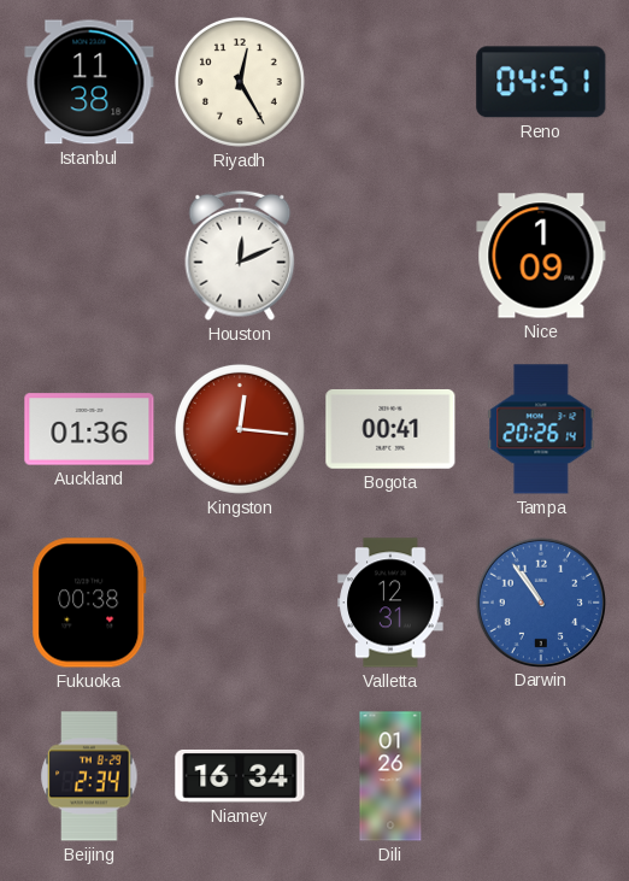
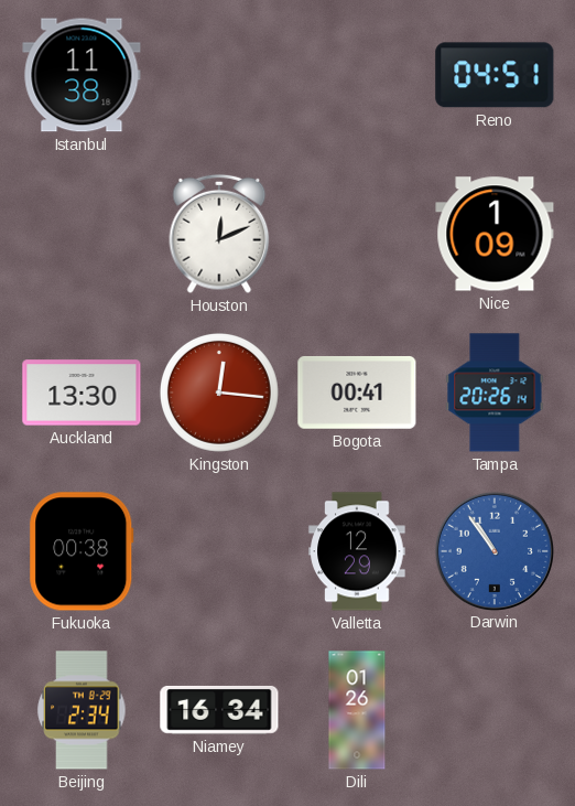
Riyadh: 12:25 -> none
Auckland: 01:36 -> 13:30
Valletta: 12:31 -> 12:29
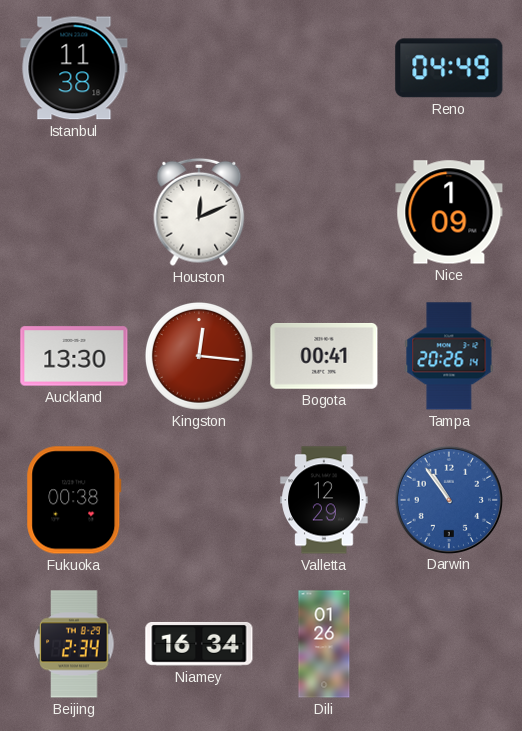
Reno: 04:51 -> 04:49
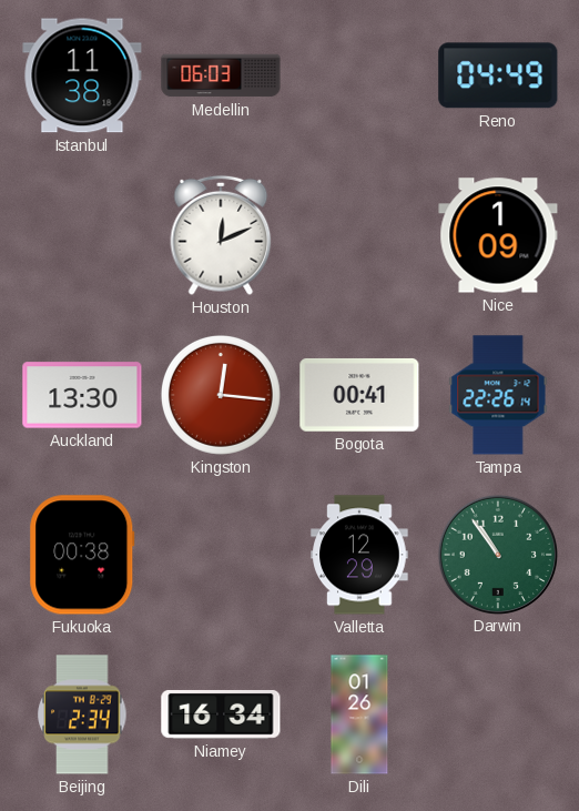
Medellin: none -> 06:03
Tampa: 20:26 -> 22:26
Darwin dial: blue -> green
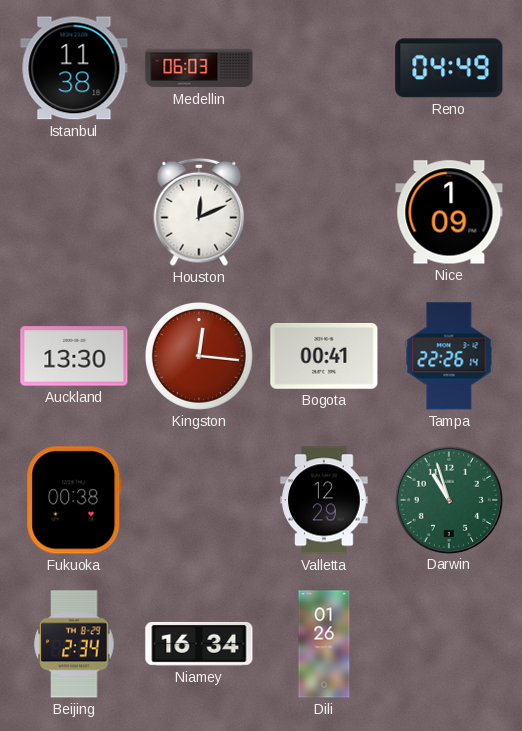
Darwin: 10:54 -> 10:57
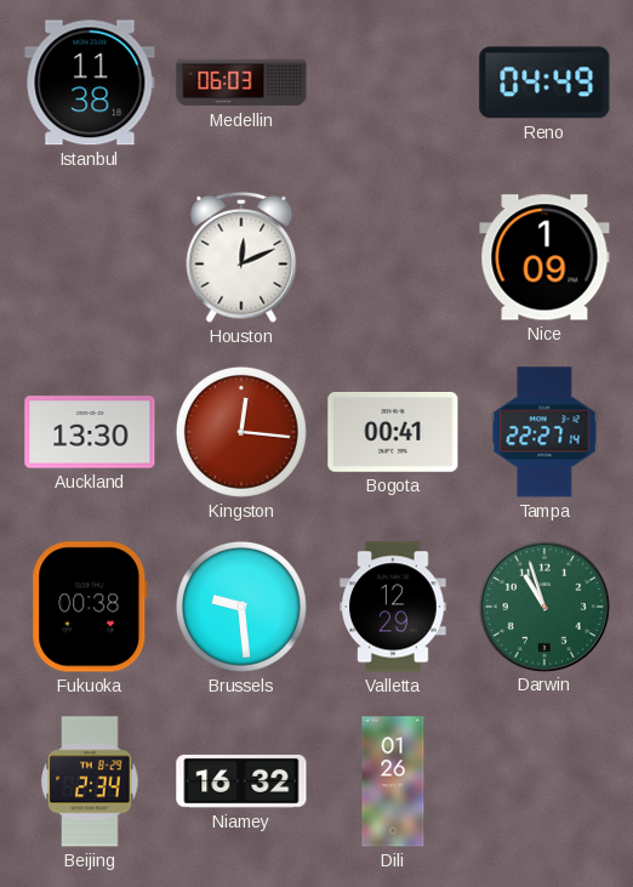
Tampa: 22:26 -> 22:27
Brussels: none -> 9:29
Niamey: 16:34 -> 16:32
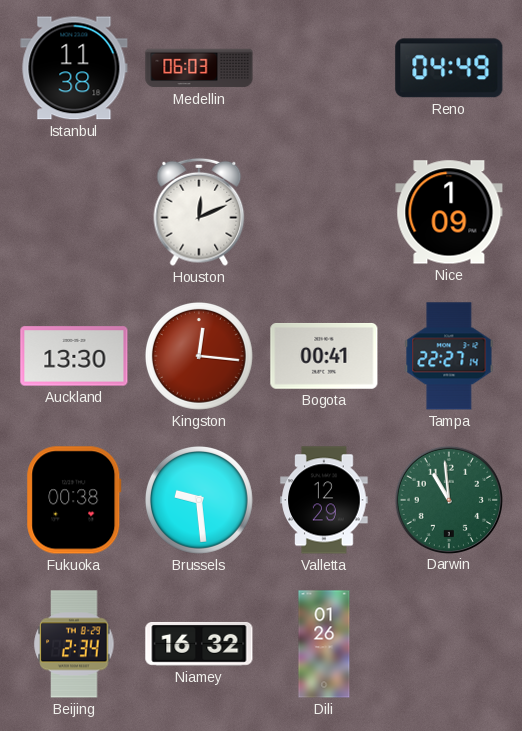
Darwin: 10:57 -> 10:59
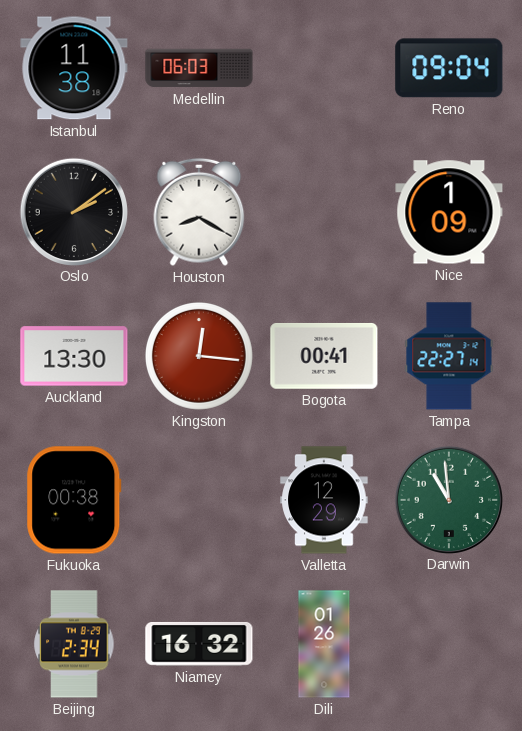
Reno: 04:49 -> 09:04
Oslo: none -> 2:09
Houston: 12:11 -> 8:20
Brussels: 9:29 -> none
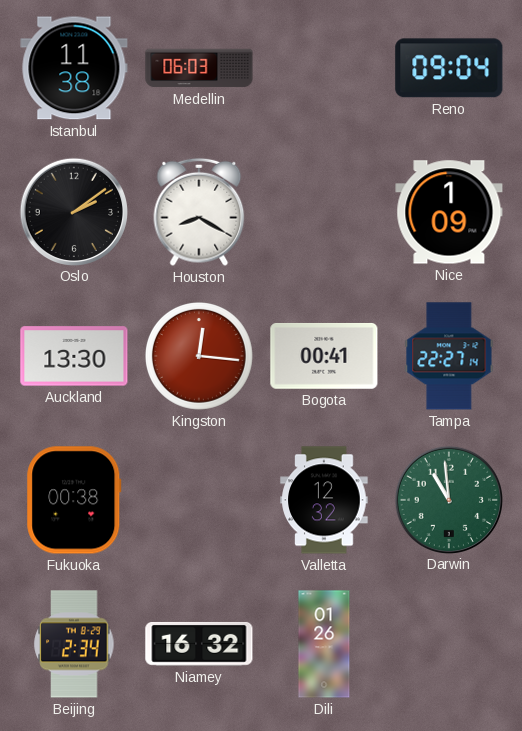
Valletta: 12:29 -> 12:32
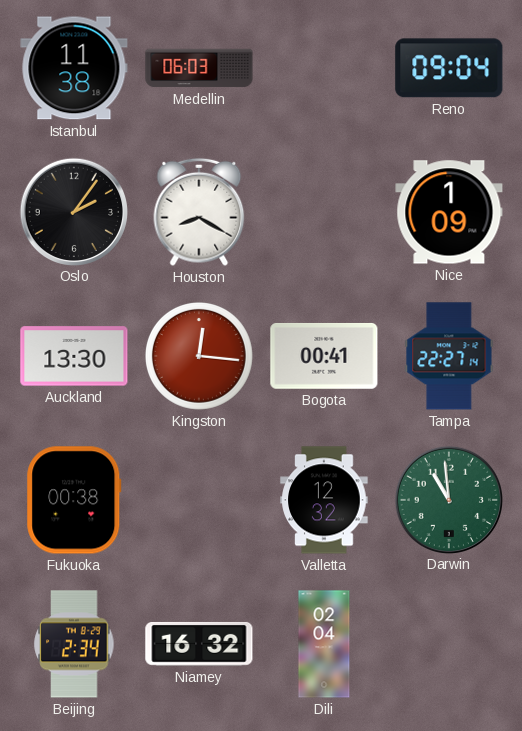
Oslo: 2:09 -> 2:06
Dili: 01:26 -> 02:04
